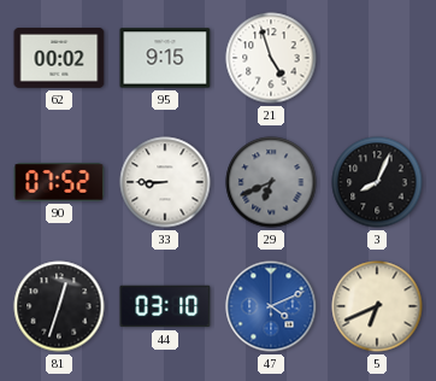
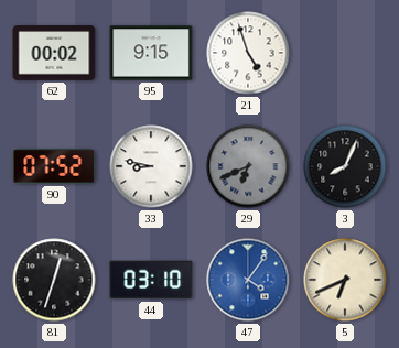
33: 8:45 -> 8:47
47: 4:11 -> 4:06
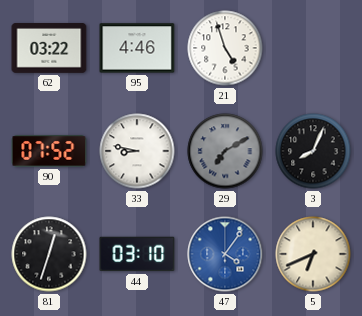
62: 00:02 -> 03:22
95: 9:15 -> 4:46
29: 6:41 -> 7:10
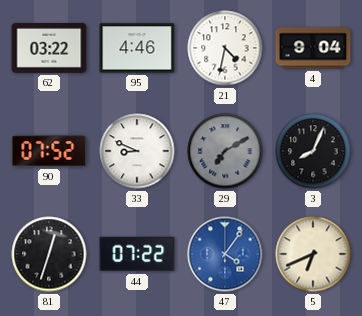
21: 4:57 -> 4:32
4: none -> 9:04
33: 8:47 -> 8:49
44: 03:10 -> 07:22
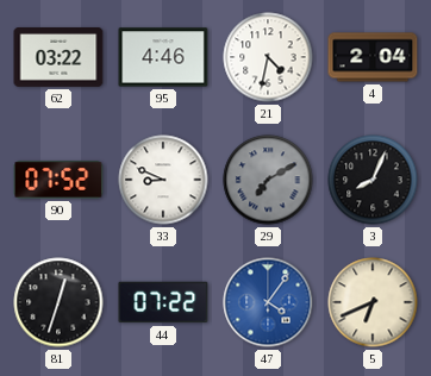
4: 9:04 -> 2:04
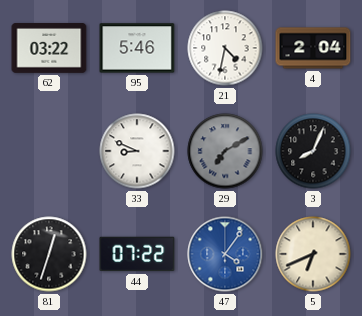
95: 4:46 -> 5:46
90: 07:52 -> none
